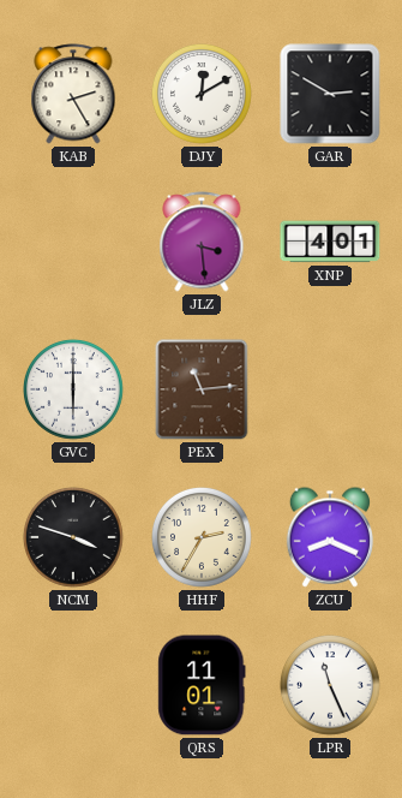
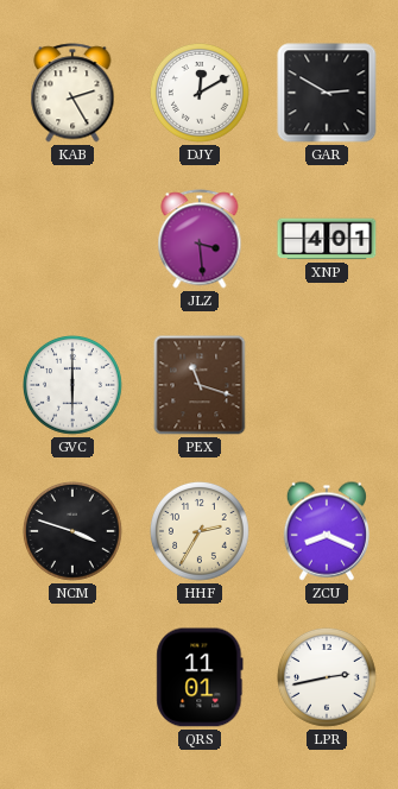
PEX: 11:14 -> 11:18
LPR: 11:26 -> 2:43
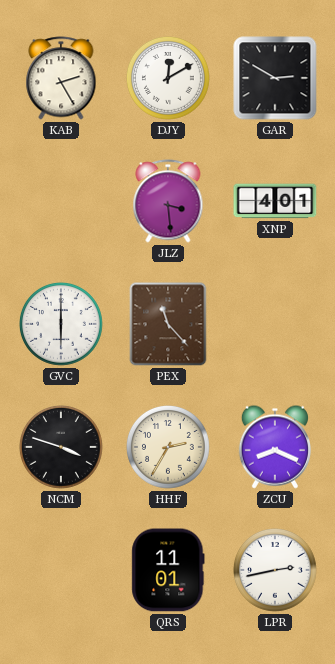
PEX: 11:18 -> 11:23
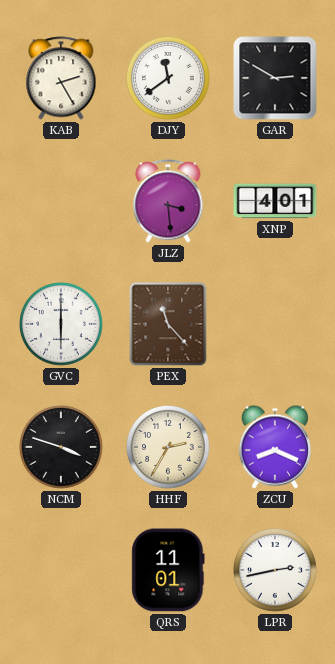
DJY: 12:10 -> 11:39
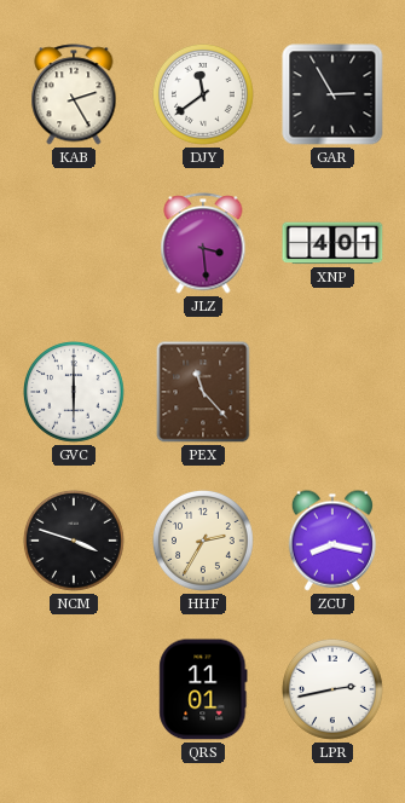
GAR: 2:50 -> 2:55
ZCU: 8:19 -> 8:17
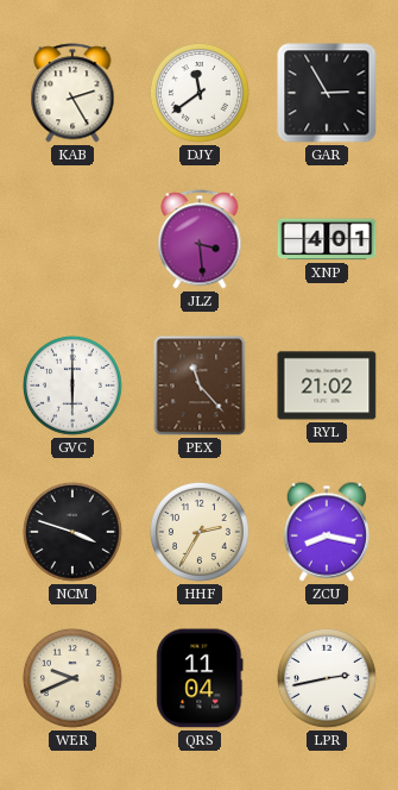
RYL: none -> 21:02
WER: none -> 9:41
QRS: 11:01 -> 11:04
